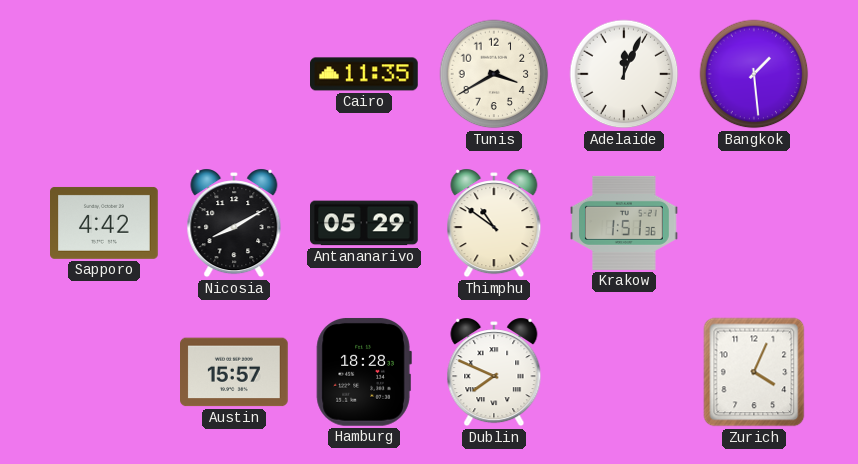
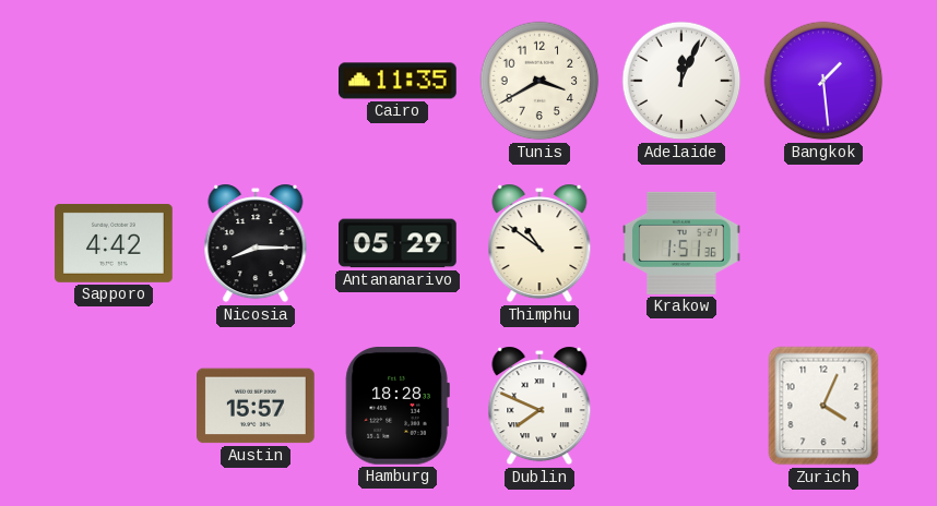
Nicosia: 8:10 -> 8:15
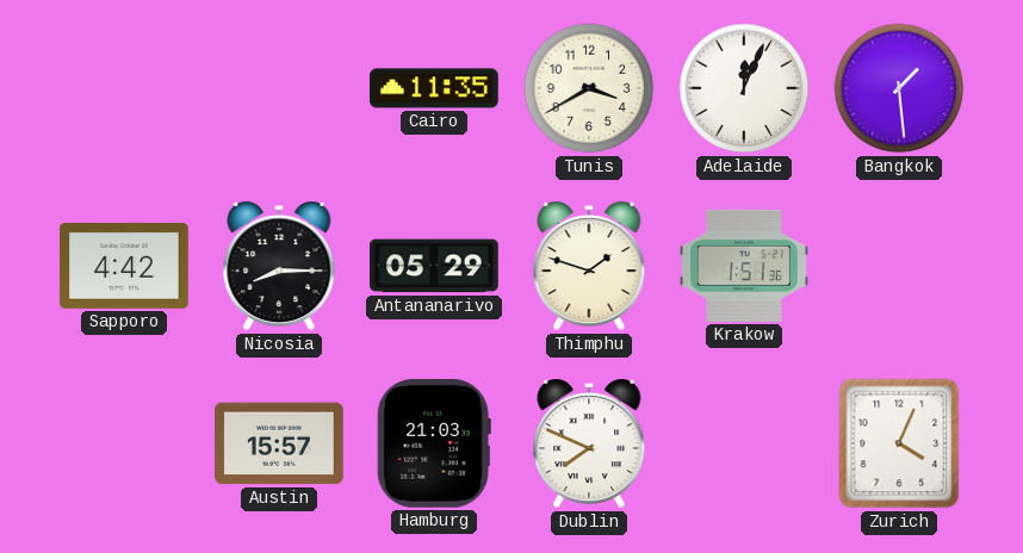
Thimphu: 10:51 -> 1:48
Hamburg: 18:28 -> 21:03
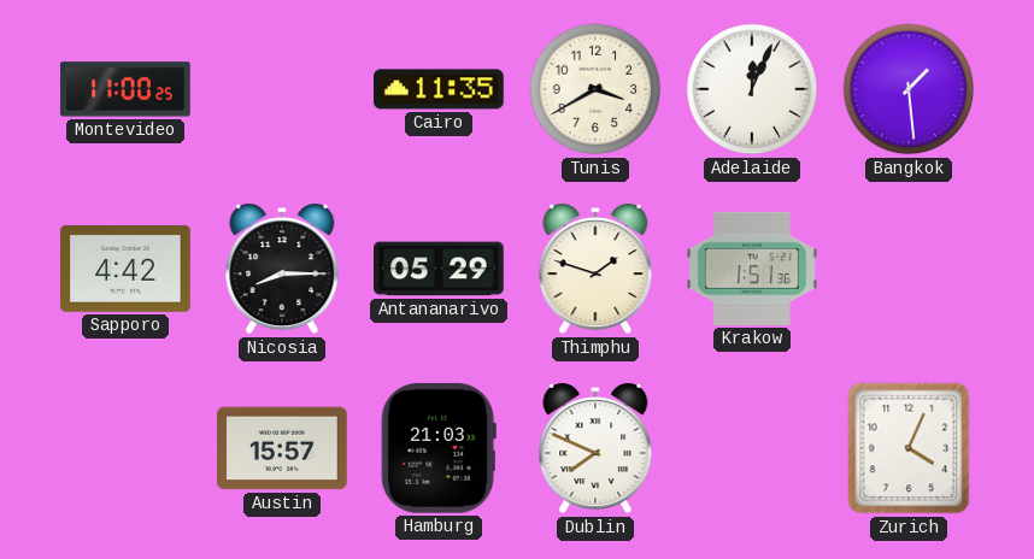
Montevideo: none -> 11:00
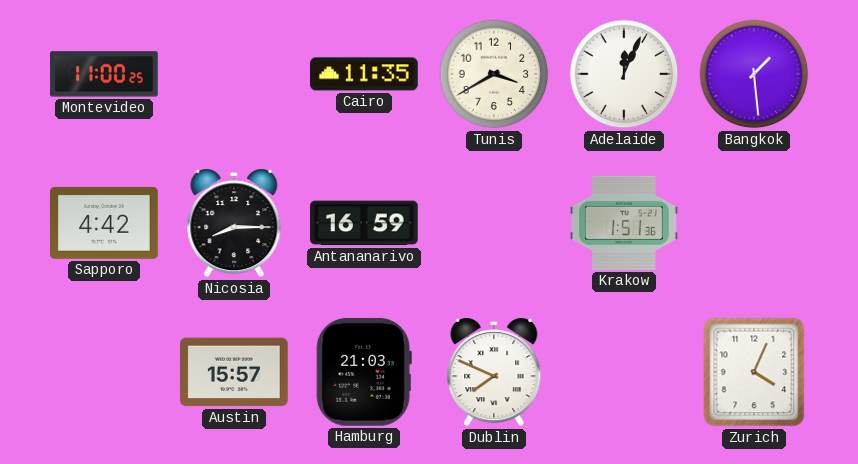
Antananarivo: 05:29 -> 16:59
Thimphu: 1:48 -> none
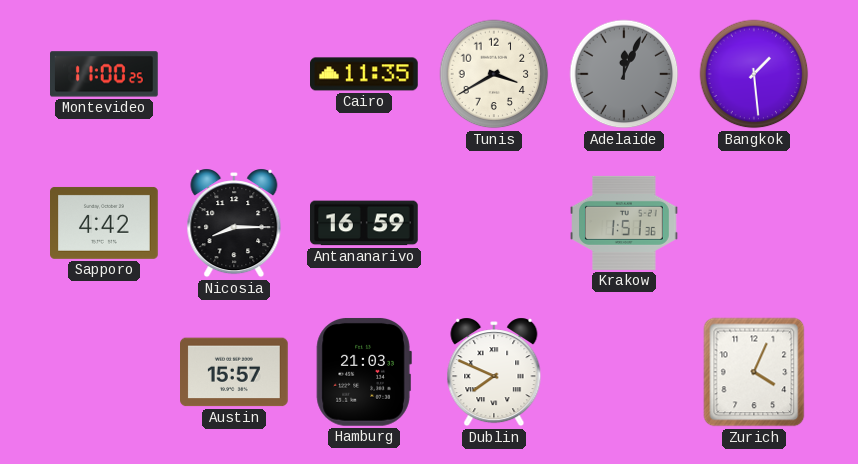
Adelaide dial: white -> grey
